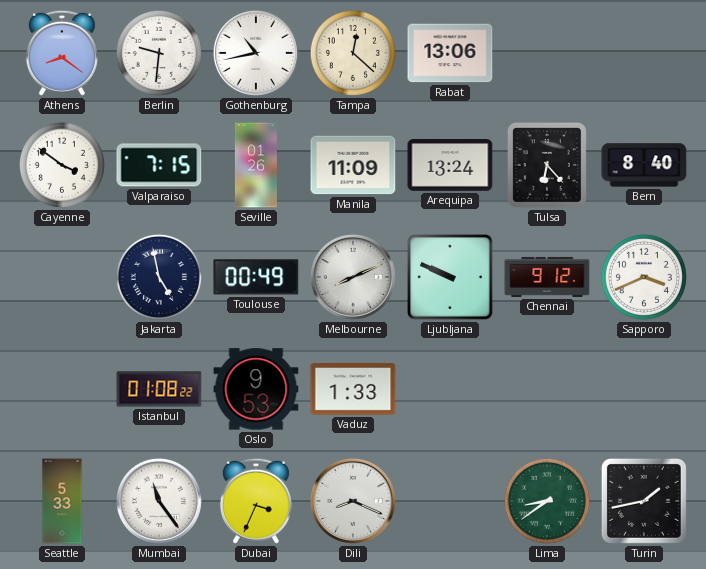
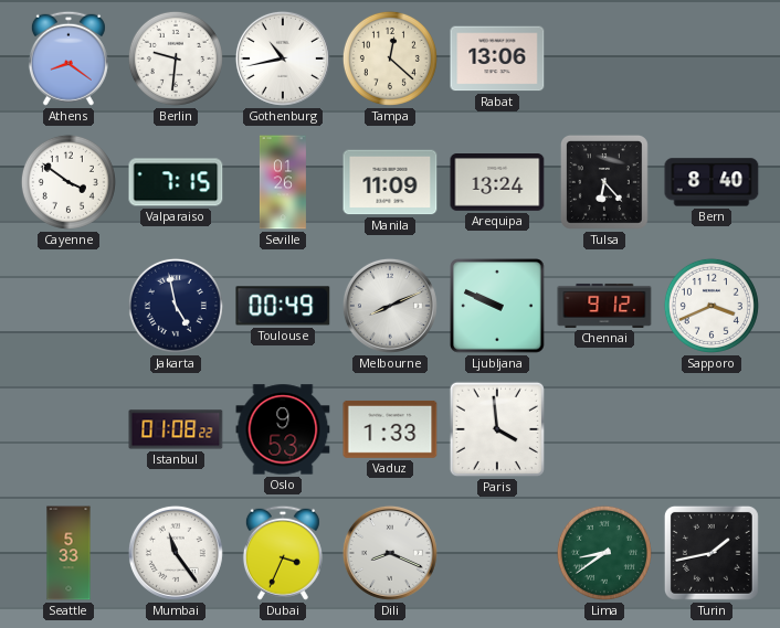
Paris: none -> 3:59
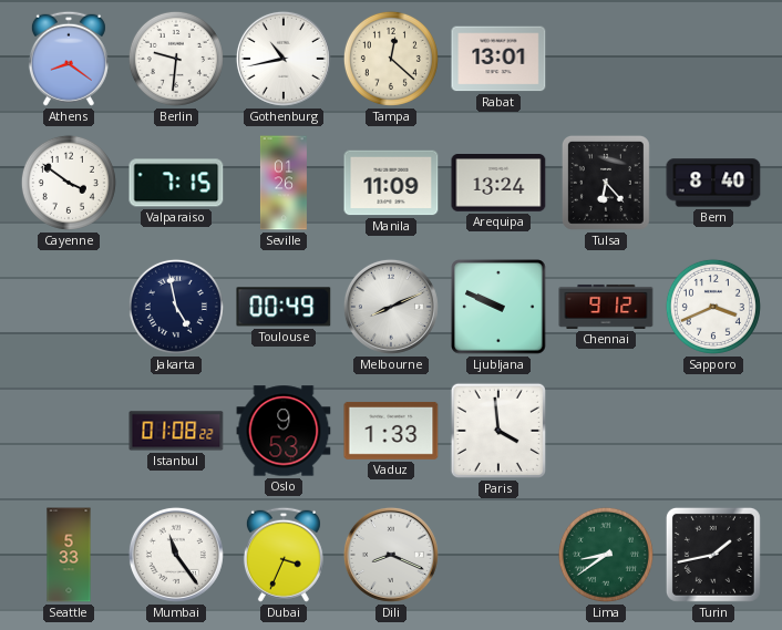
Rabat: 13:06 -> 13:01
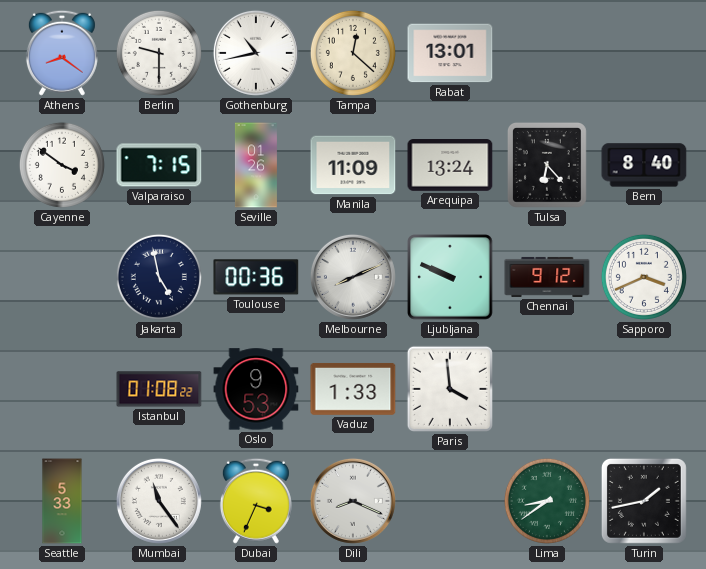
Berlin: 9:31 -> 9:30
Toulouse: 00:49 -> 00:36
